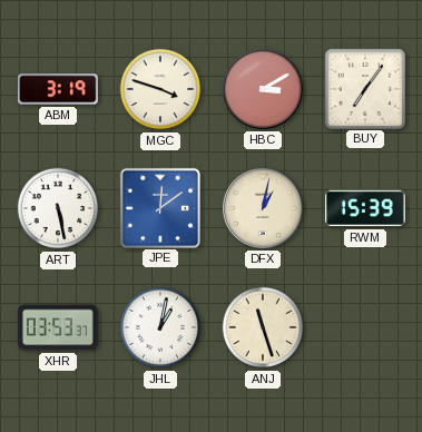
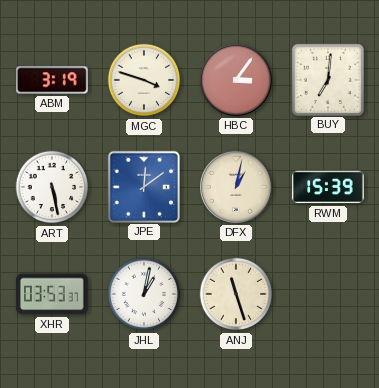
HBC: 3:10 -> 3:06
BUY: 7:06 -> 7:01
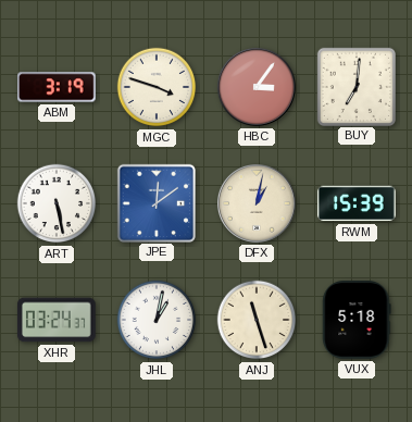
XHR: 03:53 -> 03:24
VUX: none -> 5:18
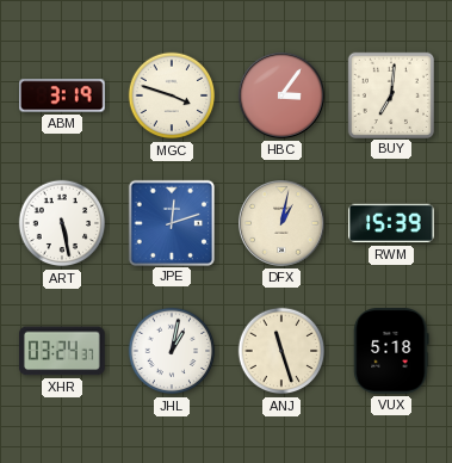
JPE: 12:09 -> 12:12
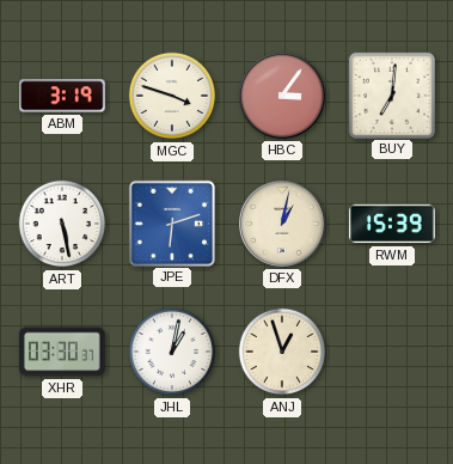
JPE: 12:12 -> 6:12
XHR: 03:24 -> 03:30
ANJ: 11:27 -> 12:57
VUX: 5:18 -> none
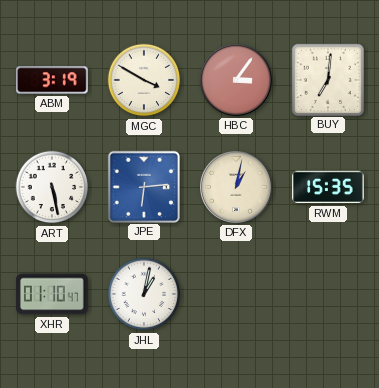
MGC: 3:48 -> 3:50
JPE: 6:12 -> 6:14
RWM: 15:39 -> 15:35
XHR: 03:30 -> 01:10
ANJ: 12:57 -> none
